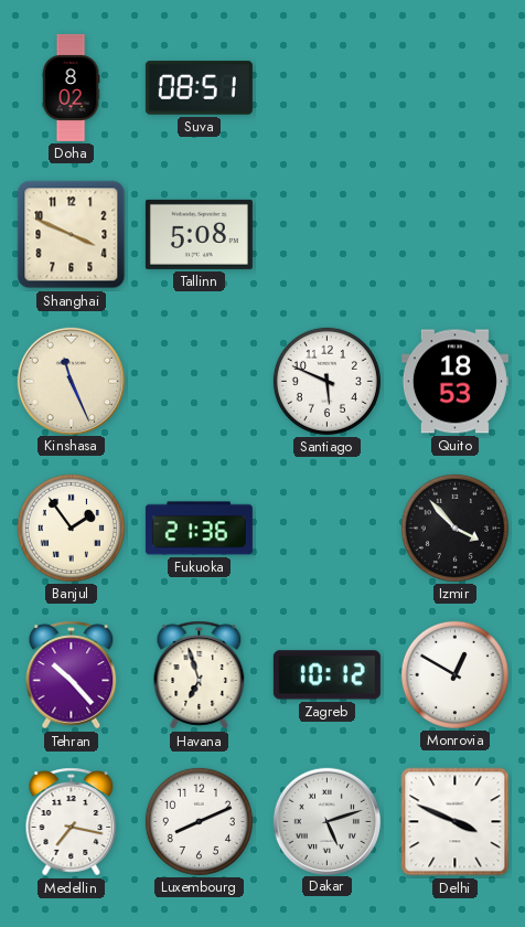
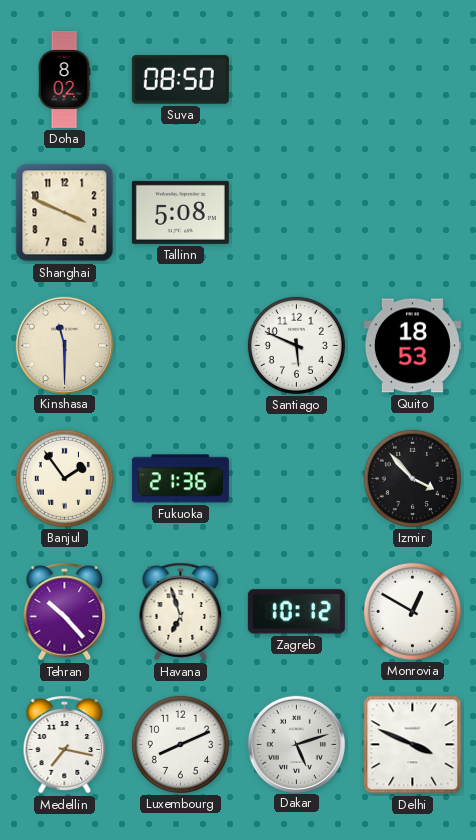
Suva: 08:51 -> 08:50
Kinshasa: 11:26 -> 11:30
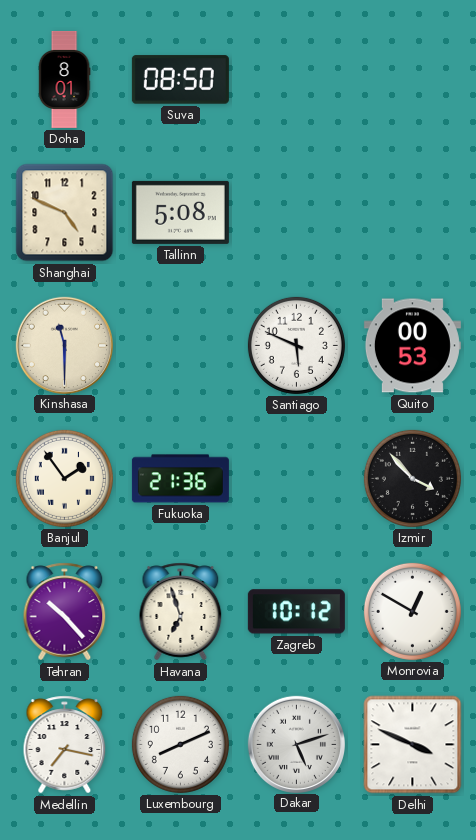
Doha: 8:02 -> 8:01
Shanghai: 3:49 -> 4:49
Quito: 18:53 -> 00:53
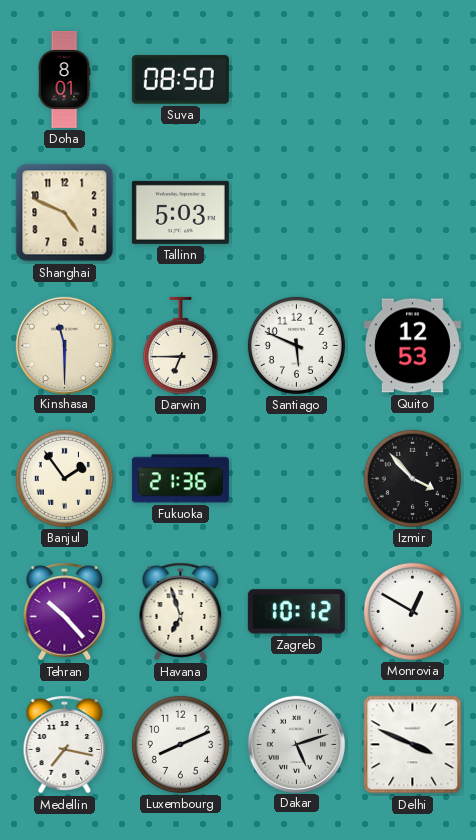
Tallinn: 5:08 -> 5:03
Darwin: none -> 6:45
Quito: 00:53 -> 12:53
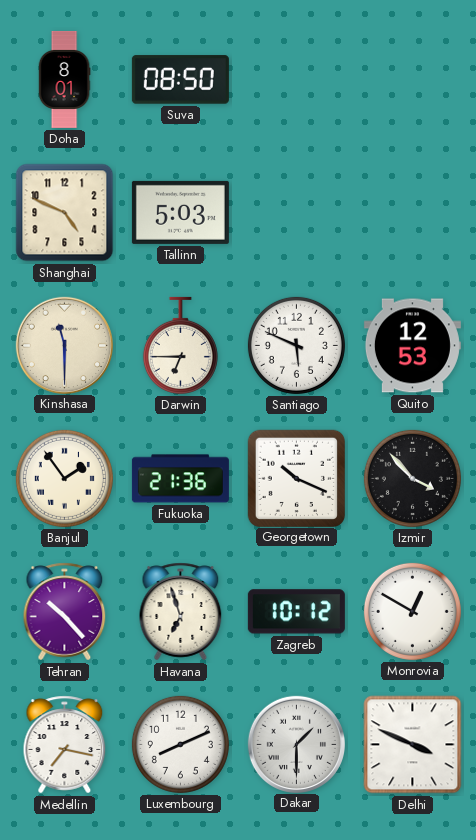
Georgetown: none -> 10:19
Dakar: 5:12 -> 1:30
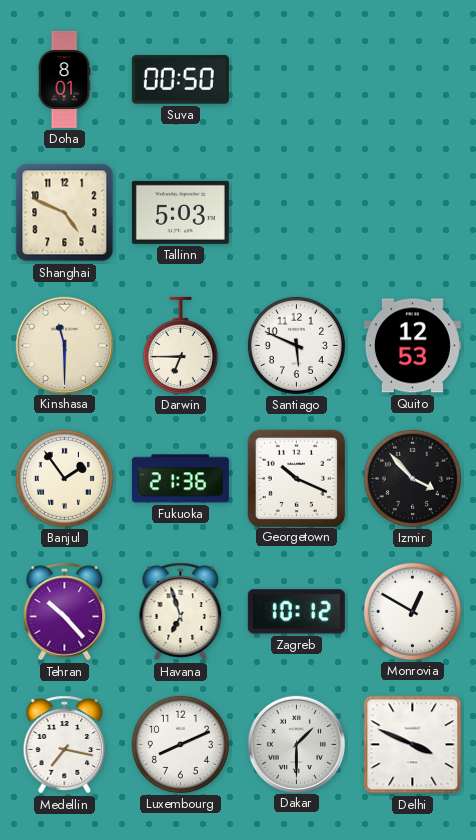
Suva: 08:50 -> 00:50
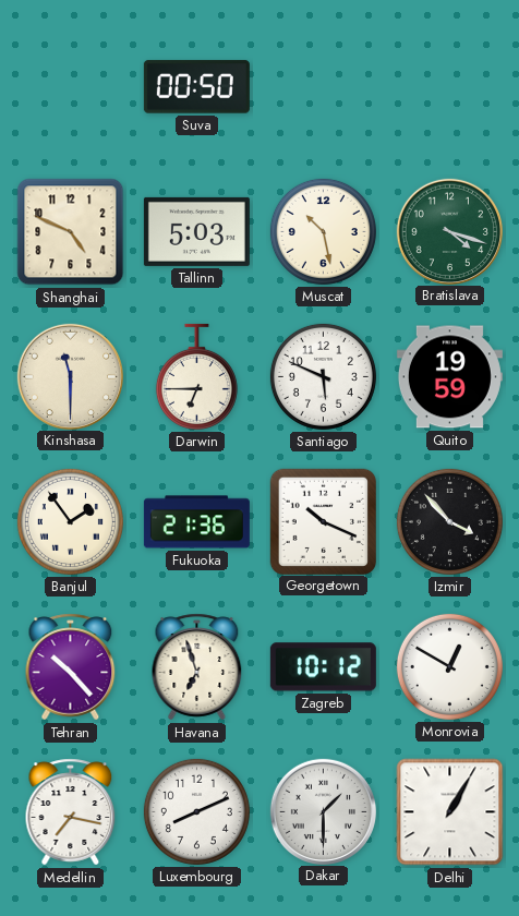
Doha: 8:01 -> none
Muscat: none -> 10:28
Bratislava: none -> 4:18
Quito: 12:53 -> 19:59
Delhi: 3:49 -> 1:05
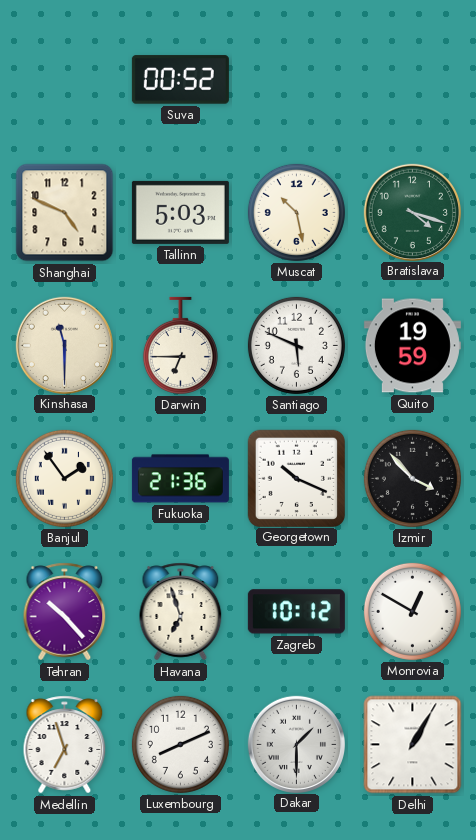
Suva: 00:50 -> 00:52
Medellin: 7:17 -> 6:57
